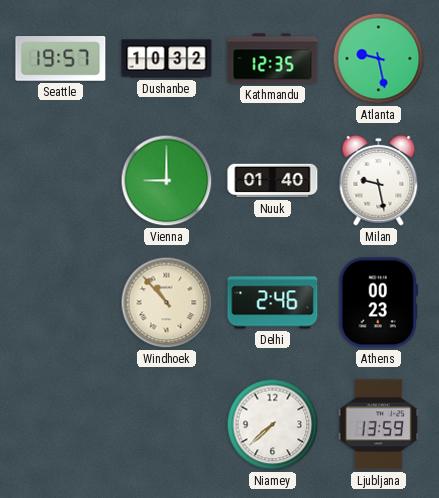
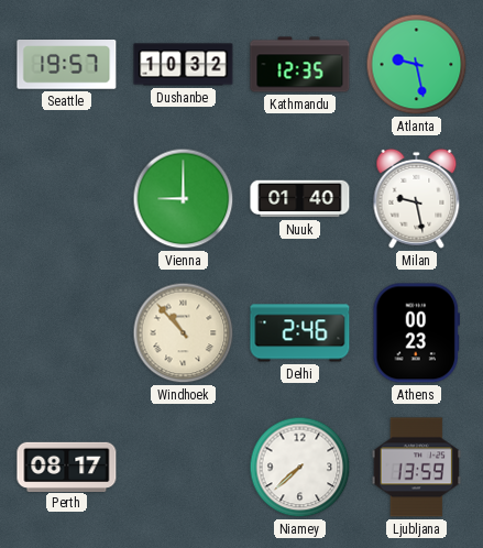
Perth: none -> 08:17
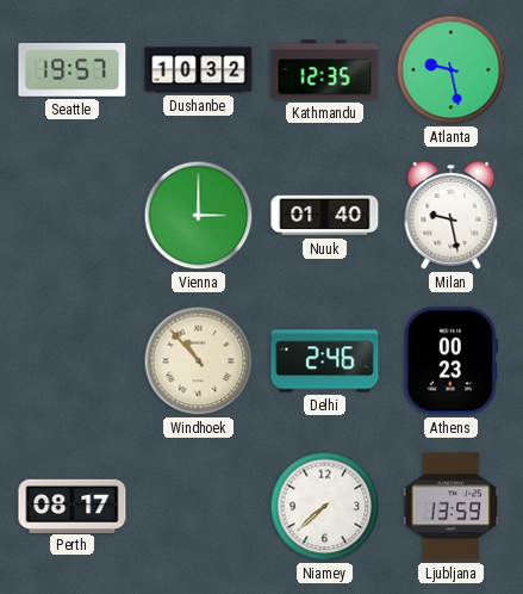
Vienna: 9:00 -> 3:00
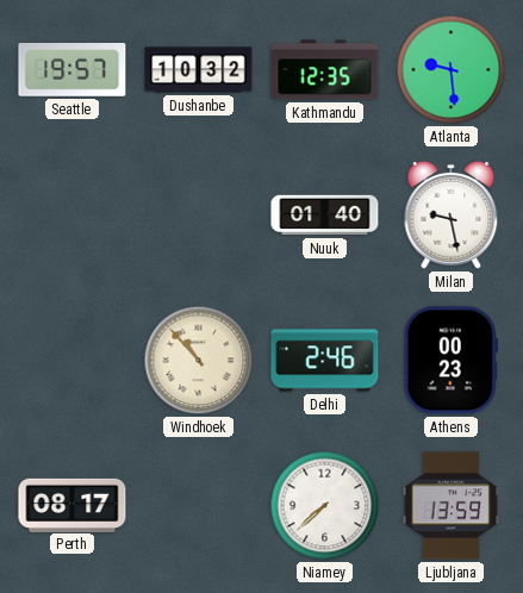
Atlanta: 9:28 -> 9:29
Vienna: 3:00 -> none
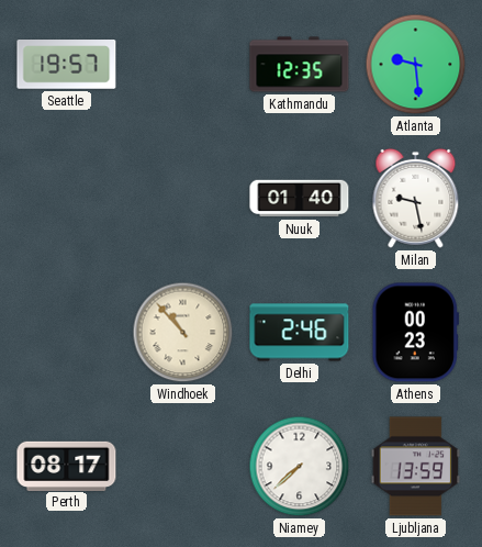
Dushanbe: 10:32 -> none
